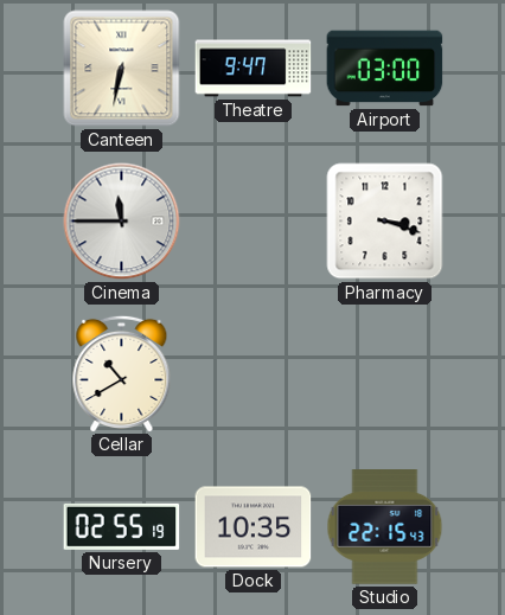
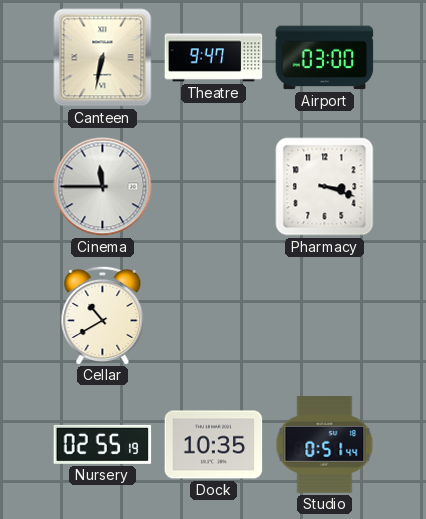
Studio: 22:15 -> 0:51
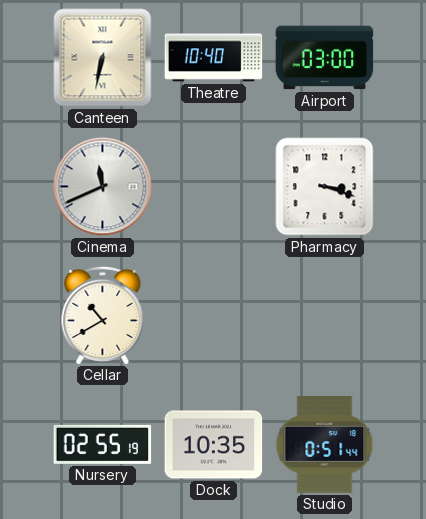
Theatre: 9:47 -> 10:40
Cinema: 11:45 -> 11:41
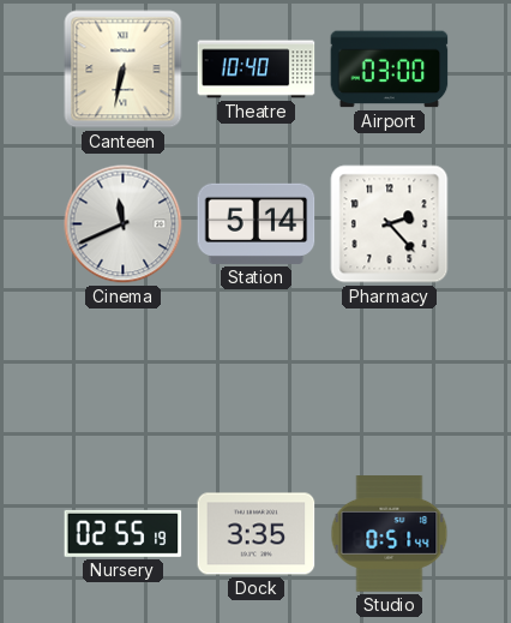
Station: none -> 5:14
Pharmacy: 3:18 -> 2:23
Cellar: 10:40 -> none
Dock: 10:35 -> 3:35
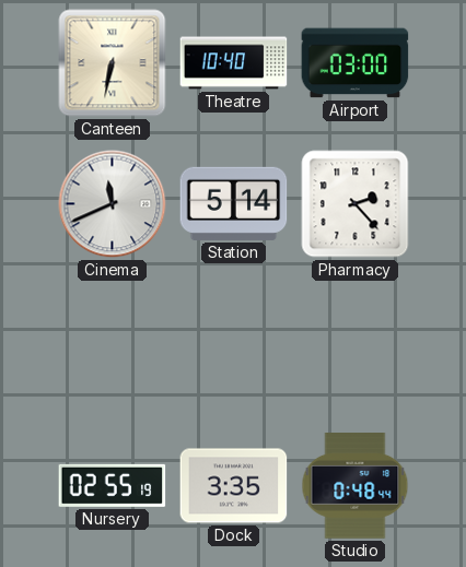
Studio: 0:51 -> 0:48
